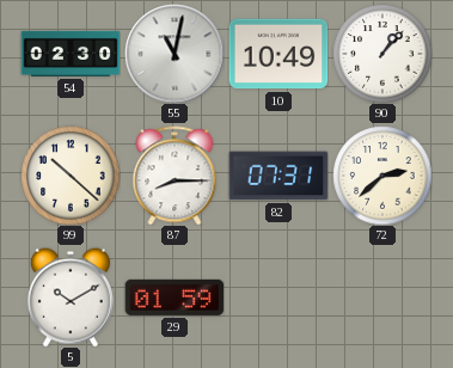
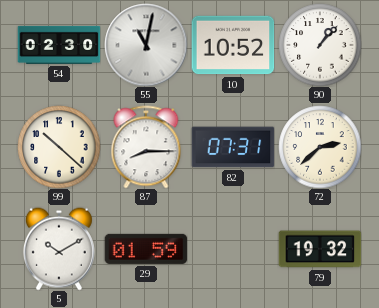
10: 10:49 -> 10:52
79: none -> 19:32
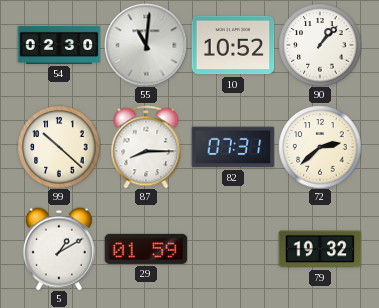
55: 11:02 -> 11:01
5: 10:10 -> 1:10
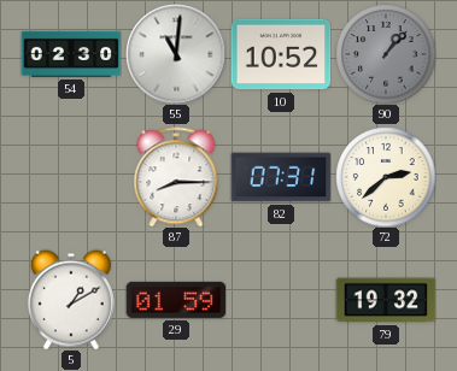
90 dial: white -> grey
99: 10:22 -> none
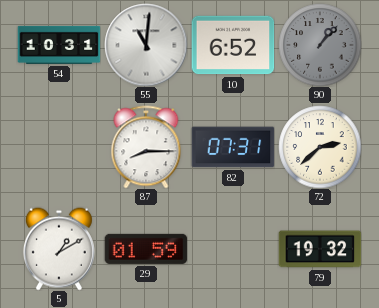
54: 02:30 -> 10:31
10: 10:52 -> 6:52
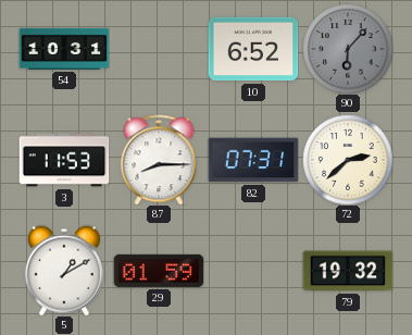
55: 11:01 -> none
90: 1:07 -> 6:07
3: none -> 11:53
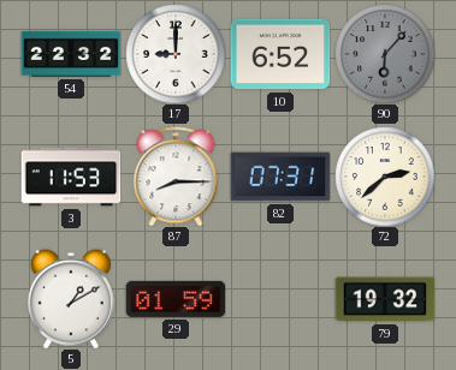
54: 10:31 -> 22:32
17: none -> 9:00
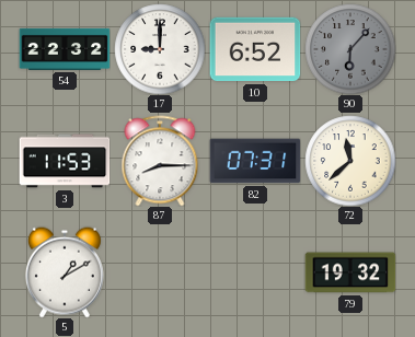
72: 2:38 -> 11:38
29: 01:59 -> none
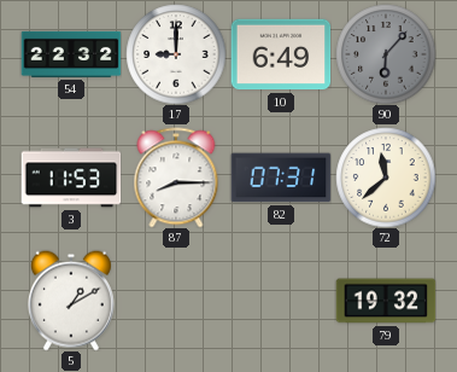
10: 6:52 -> 6:49
